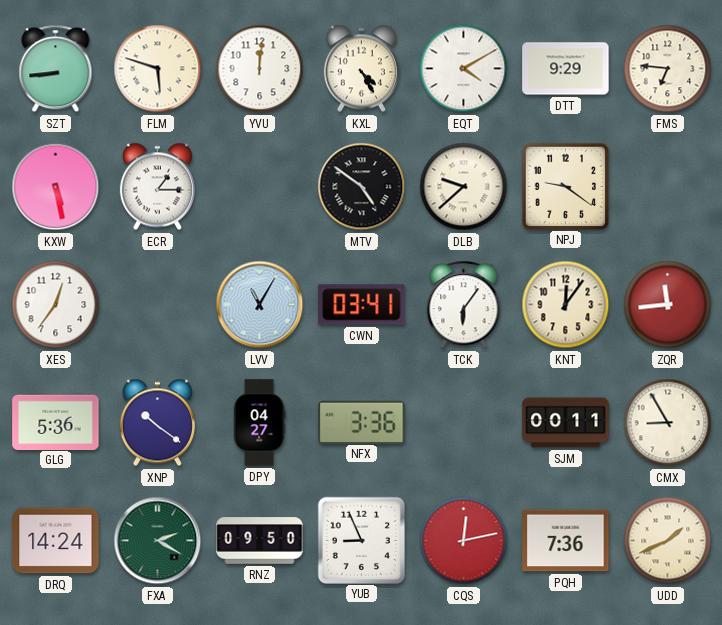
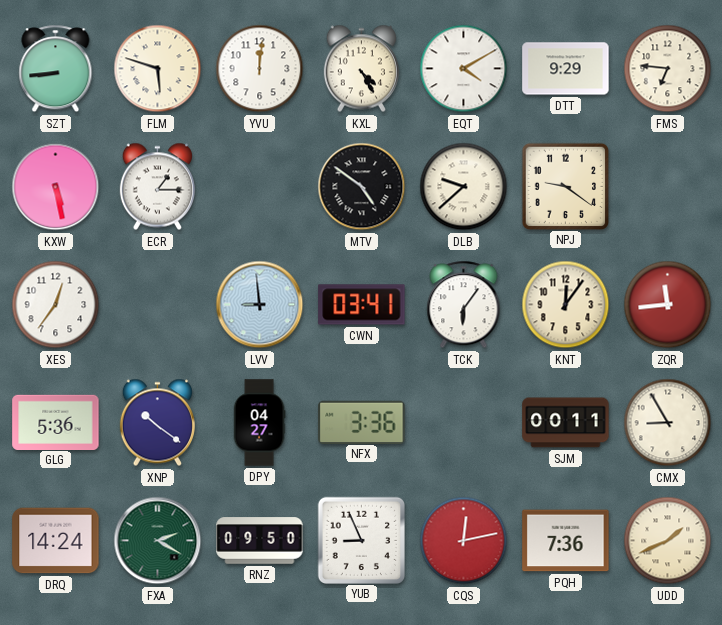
LVV: 11:05 -> 8:59
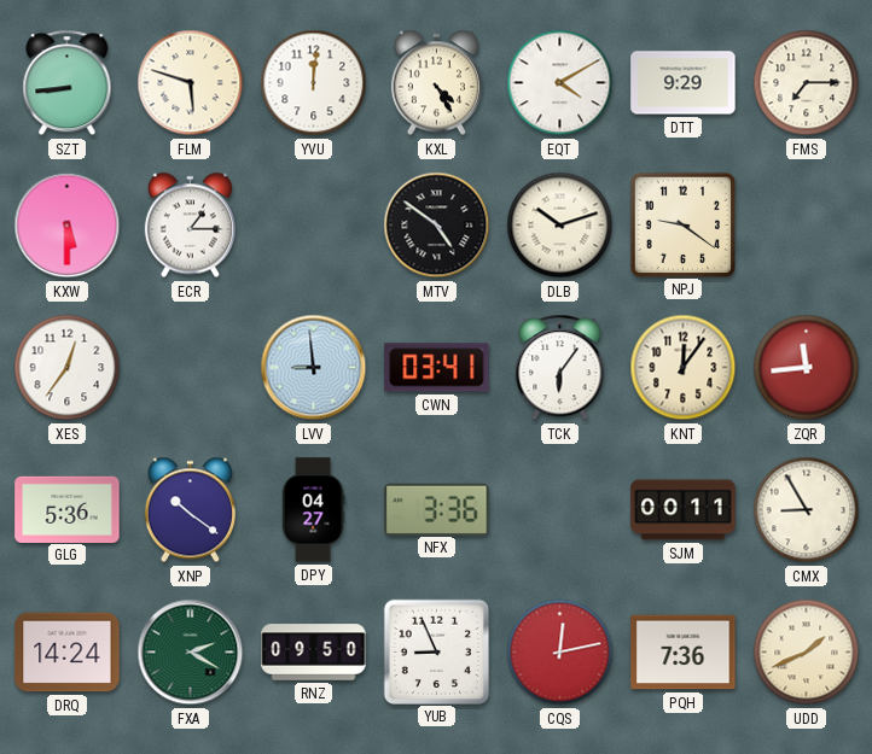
FMS: 6:46 -> 7:15
KXW: 5:28 -> 5:30
DLB: 9:38 -> 10:12
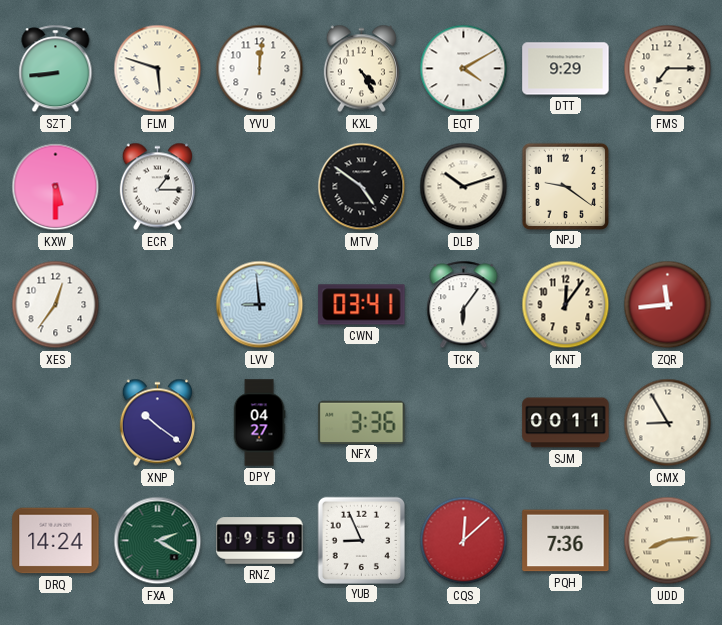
GLG: 5:36 -> none
CQS: 12:13 -> 12:08
UDD: 1:41 -> 8:14
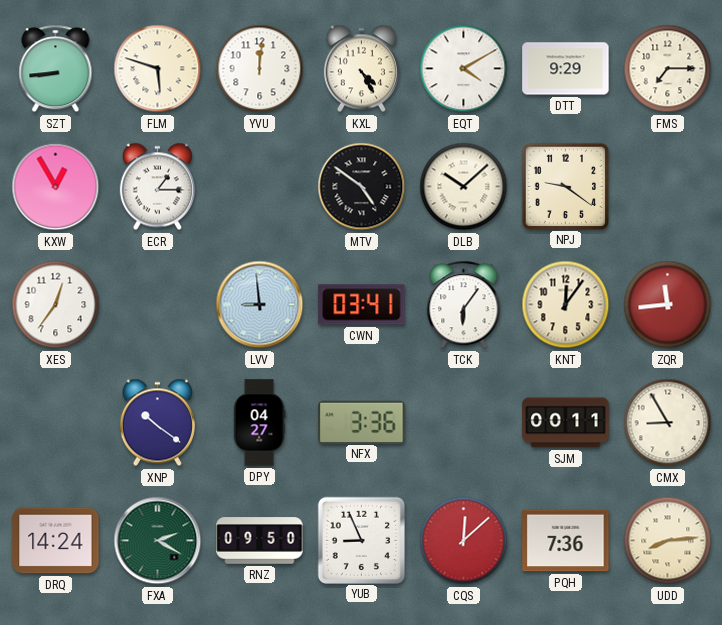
KXW: 5:30 -> 12:55
DLB: 10:12 -> 10:08
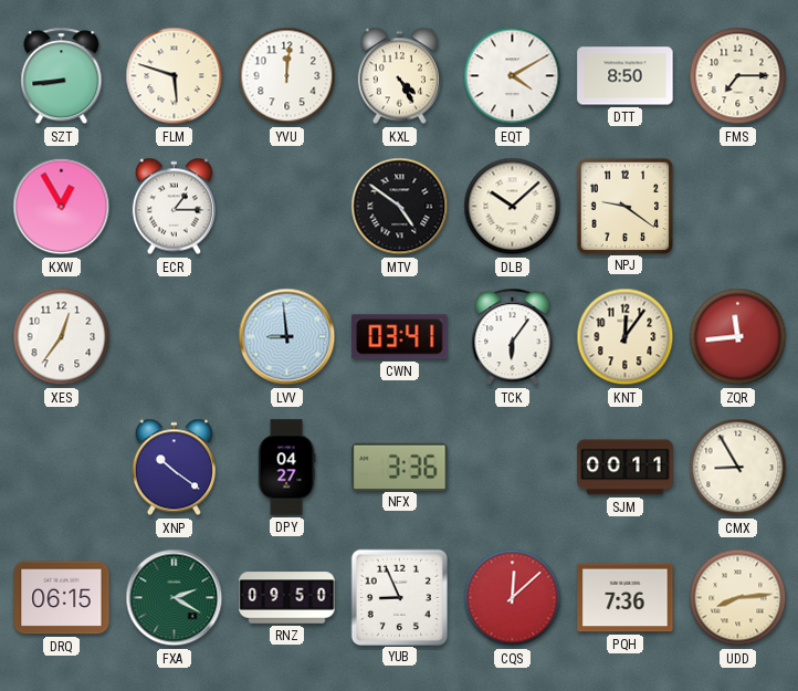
DTT: 9:29 -> 8:50
DRQ: 14:24 -> 06:15
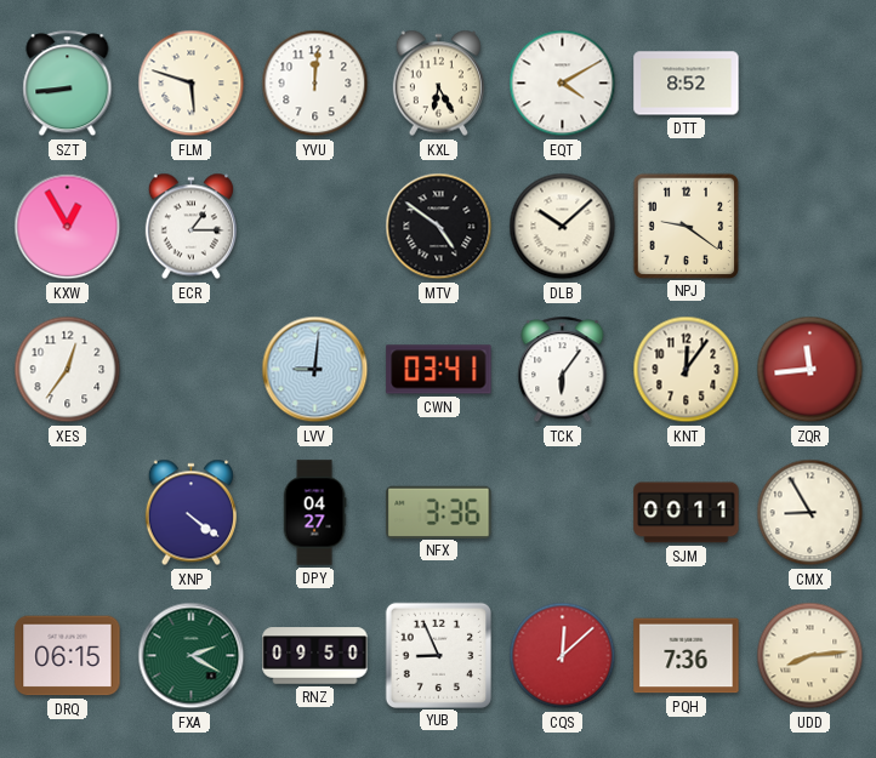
KXL: 4:25 -> 6:25
DTT: 8:50 -> 8:52
FMS: 7:15 -> none
LVV: 8:59 -> 9:01
XNP: 10:21 -> 4:21
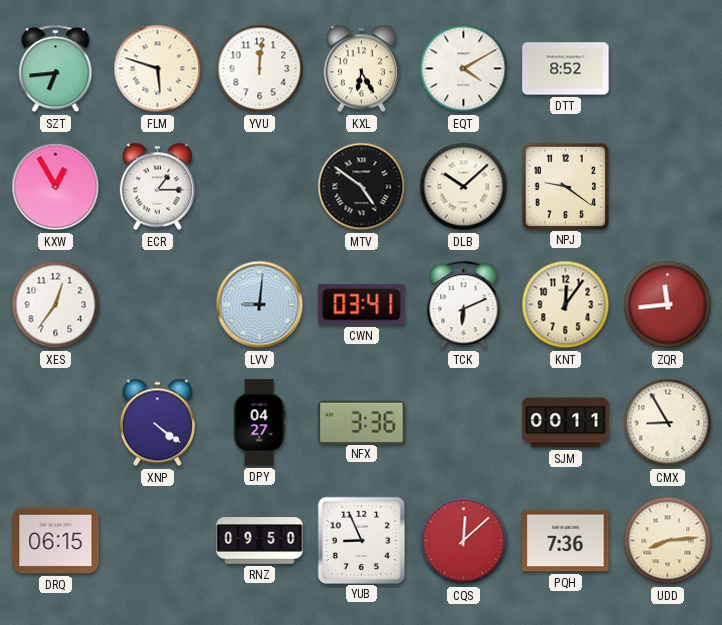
SZT: 8:44 -> 6:44
TCK: 6:06 -> 6:11
FXA: 2:20 -> none
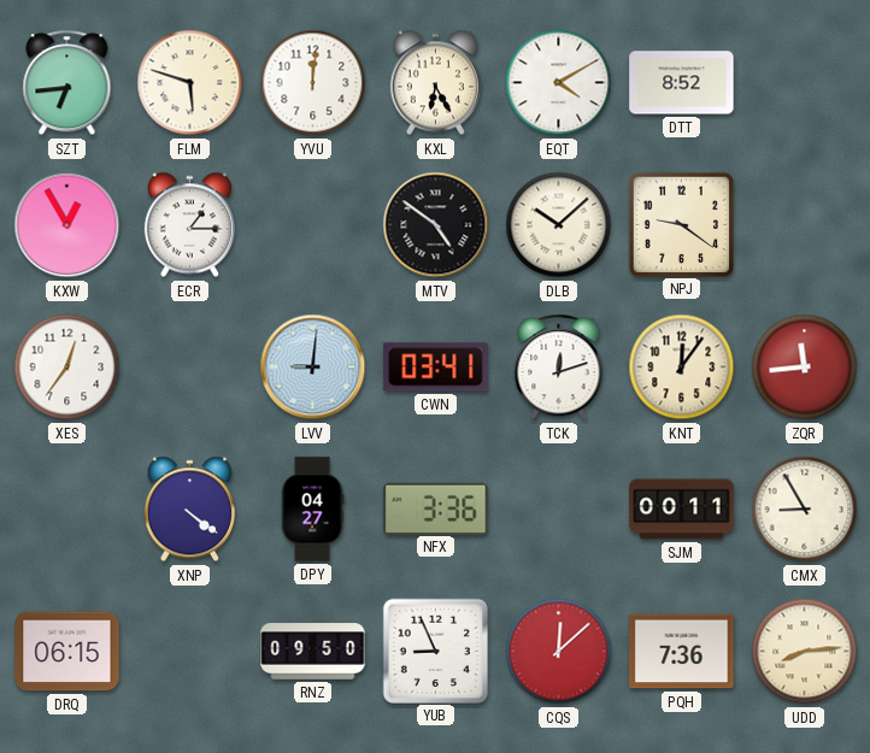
TCK: 6:11 -> 12:12
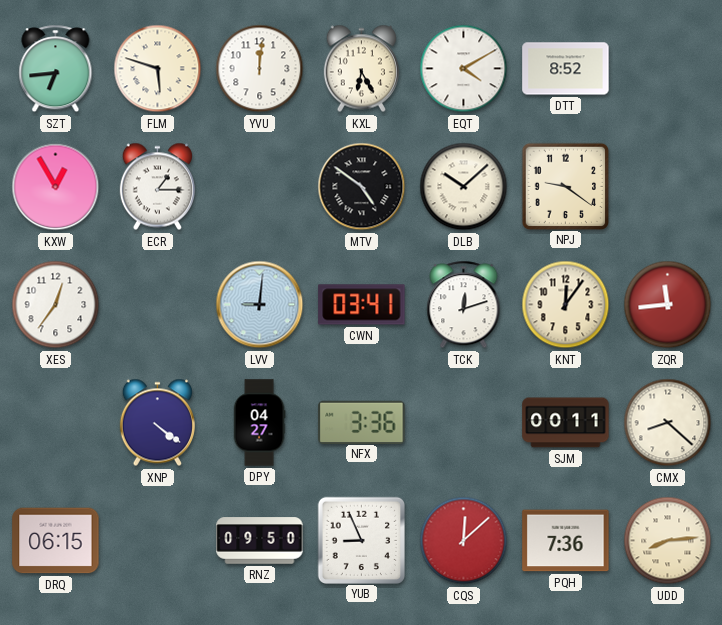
CMX: 8:55 -> 8:22
